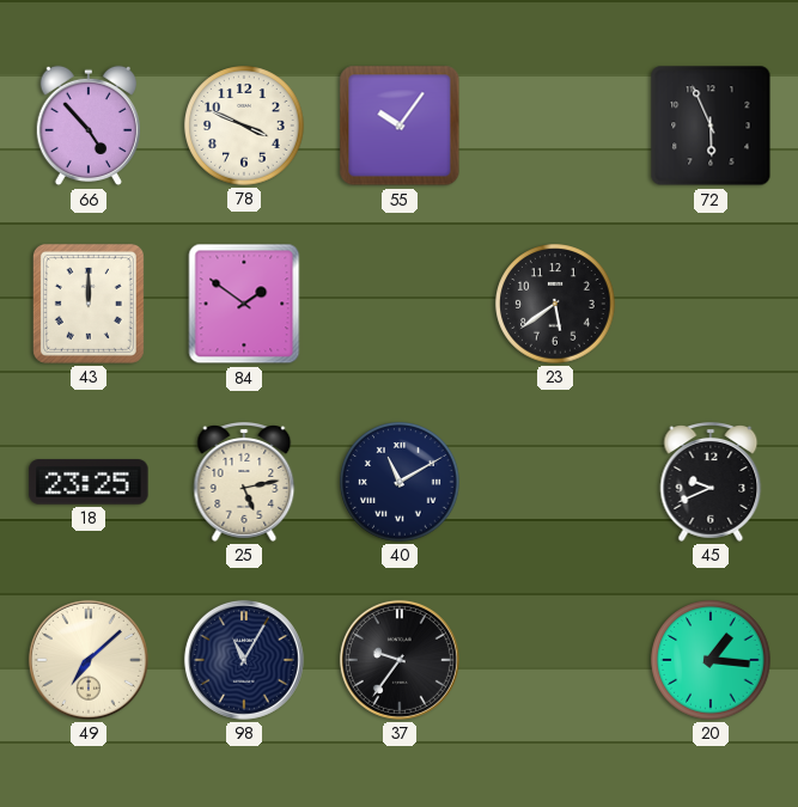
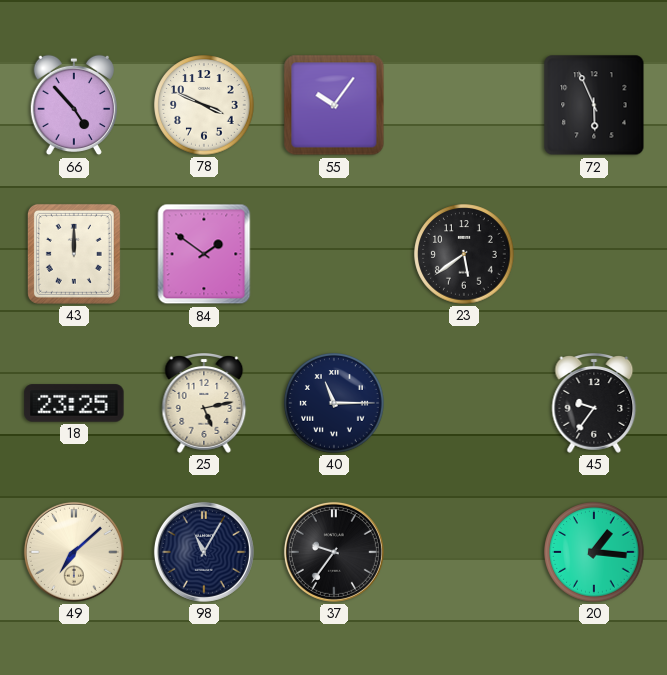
40: 11:10 -> 11:15
45: 9:41 -> 9:36
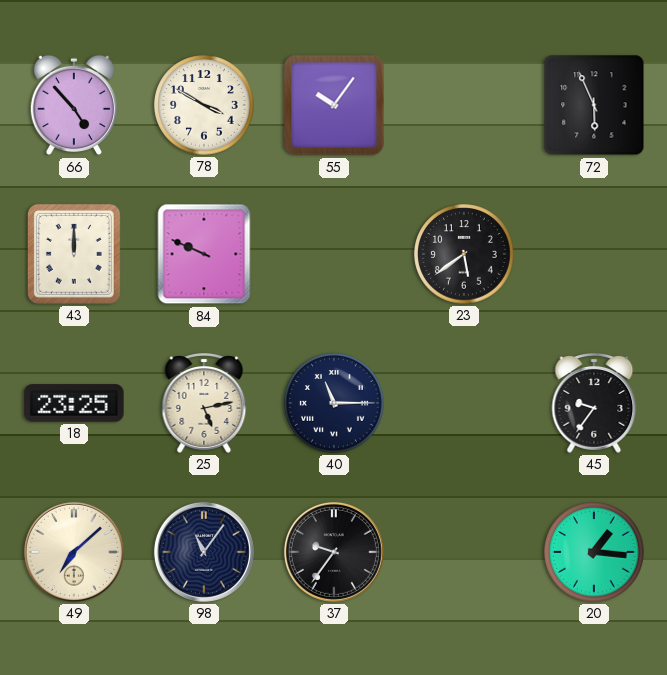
78: 3:49 -> 3:50
84: 1:51 -> 9:49
98: 11:05 -> 11:06
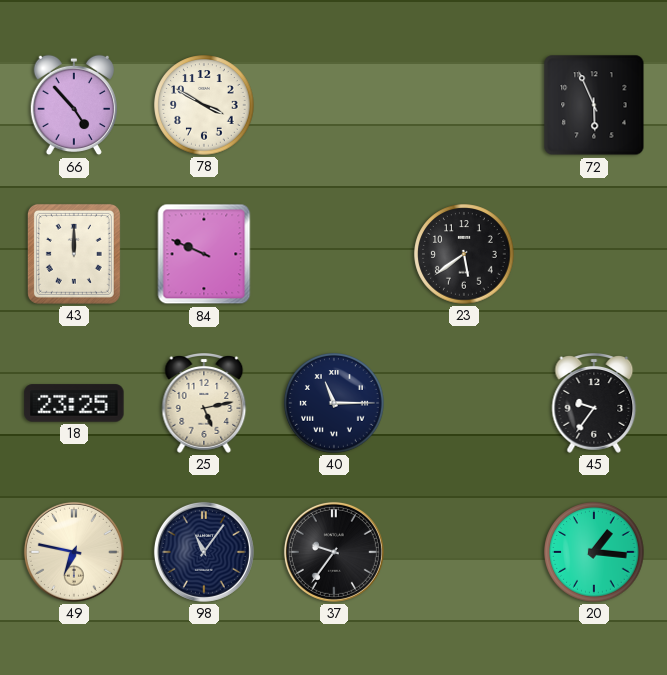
55: 10:06 -> none
49: 7:08 -> 6:47
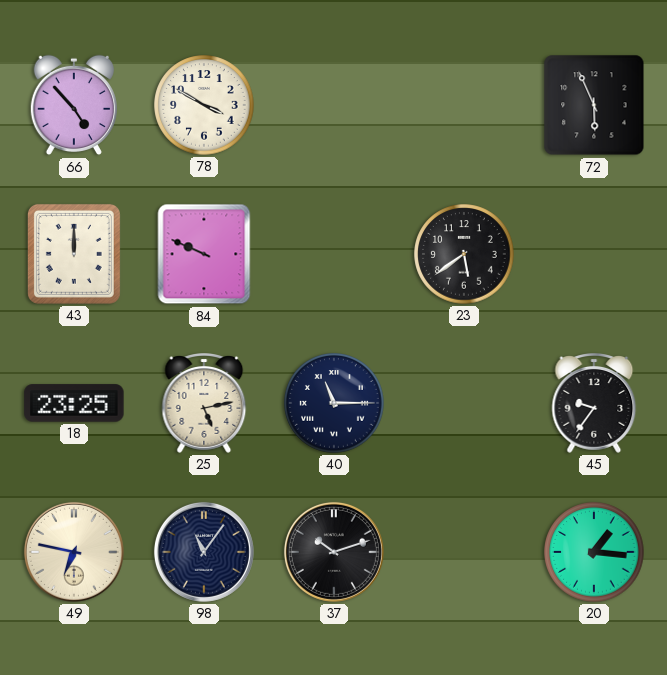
37: 9:36 -> 10:12
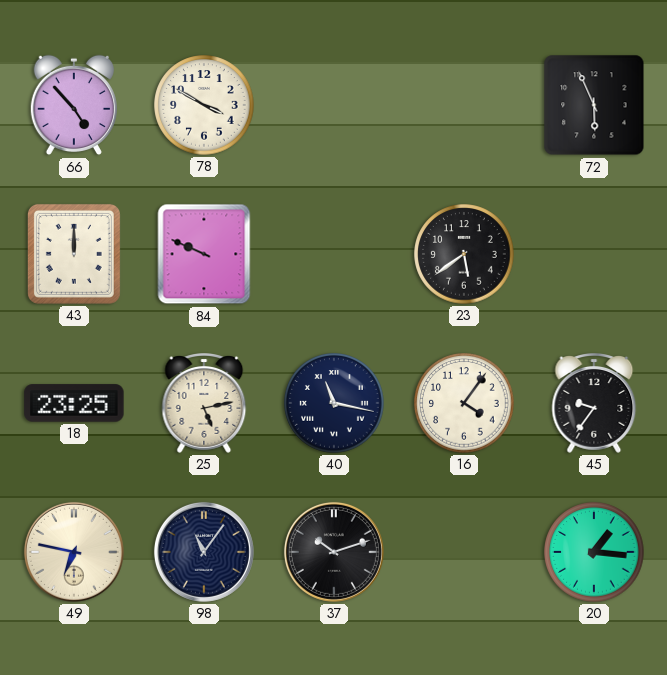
40: 11:15 -> 11:17
16: none -> 4:06
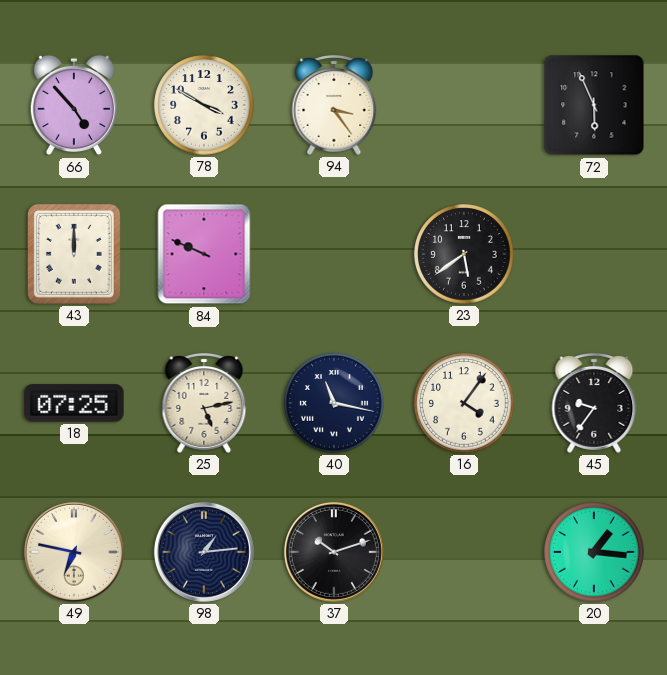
94: none -> 3:24
18: 23:25 -> 07:25
98: 11:06 -> 1:14
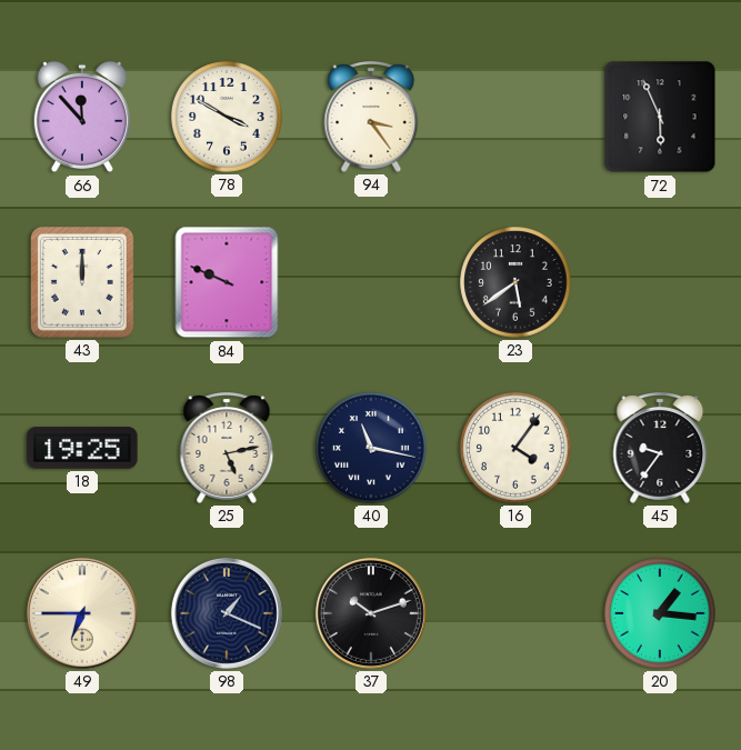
66: 4:53 -> 11:53
18: 07:25 -> 19:25
49: 6:47 -> 6:45
98: 1:14 -> 1:19
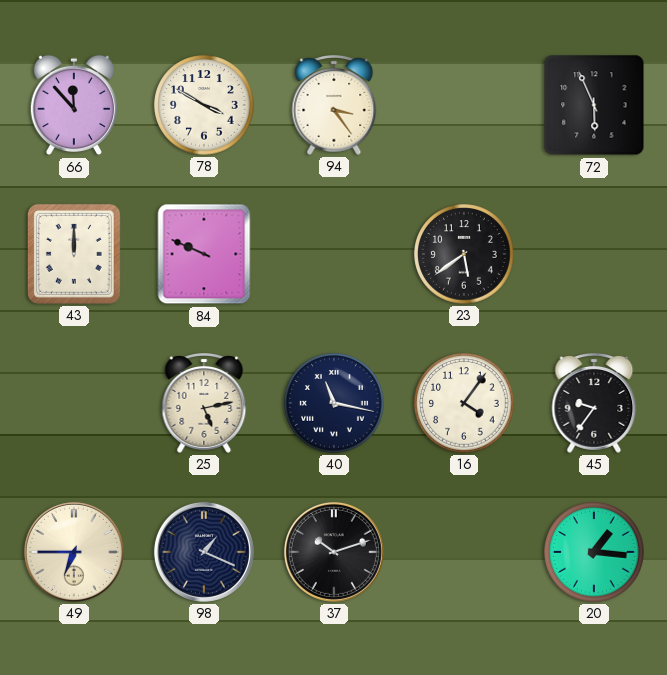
18: 19:25 -> none
